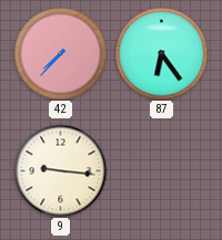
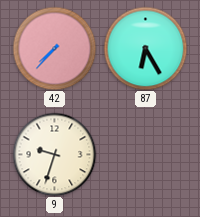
87: 6:24 -> 6:25
9: 9:16 -> 9:33
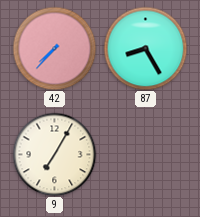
87: 6:25 -> 8:25
9: 9:33 -> 7:05
